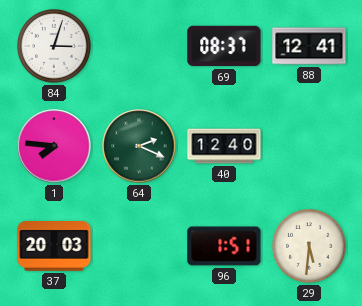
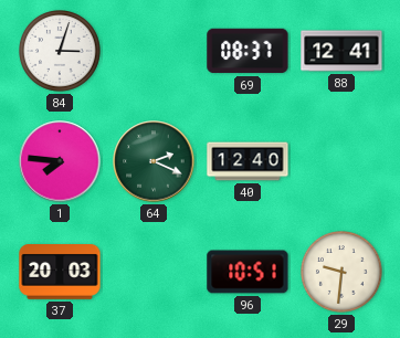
96: 1:51 -> 10:51
29: 5:31 -> 9:31
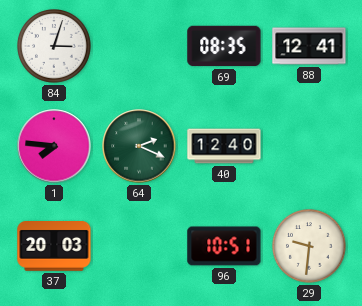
69: 08:37 -> 08:35
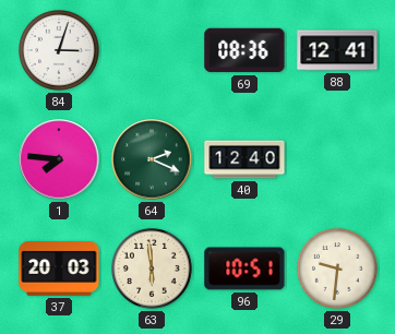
69: 08:35 -> 08:36
63: none -> 5:59
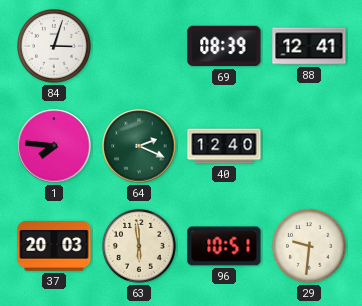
69: 08:36 -> 08:39
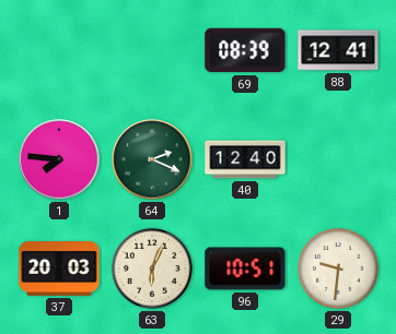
84: 3:03 -> none
63: 5:59 -> 6:04
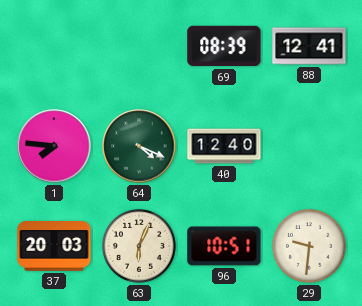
64: 2:19 -> 4:19
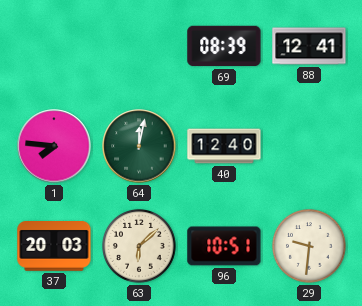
64: 4:19 -> 12:02
63: 6:04 -> 6:08
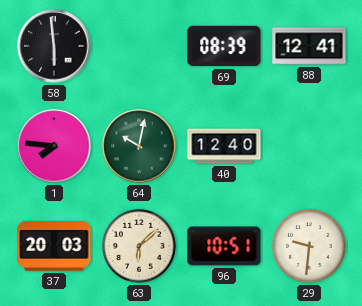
58: none -> 5:59
64: 12:02 -> 10:02
